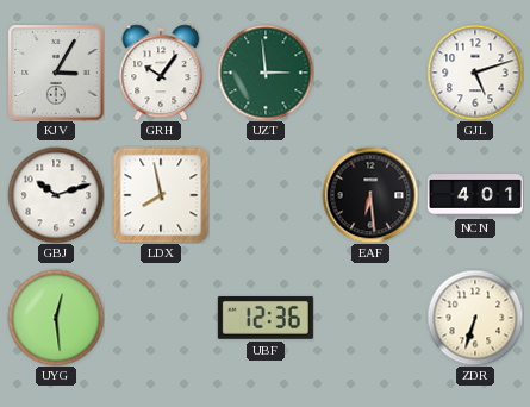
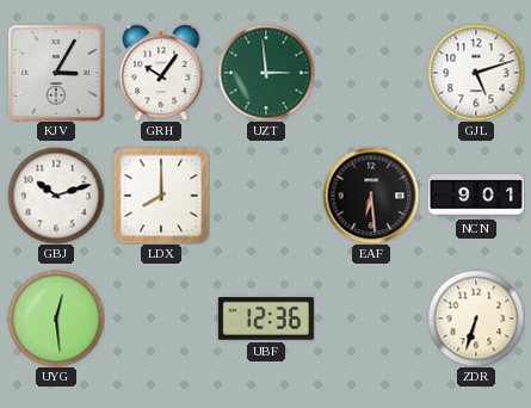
LDX: 7:58 -> 8:00
NCN: 4:01 -> 9:01
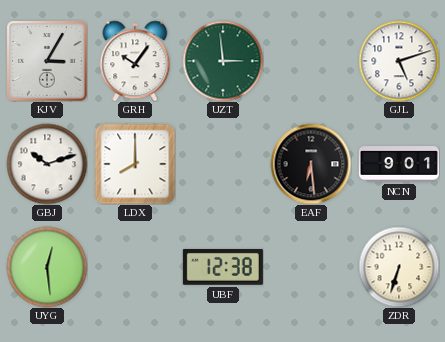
UBF: 12:36 -> 12:38
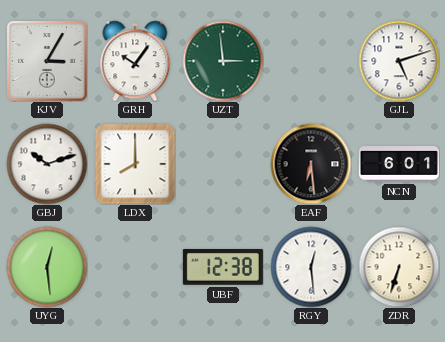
NCN: 9:01 -> 6:01
RGY: none -> 12:29
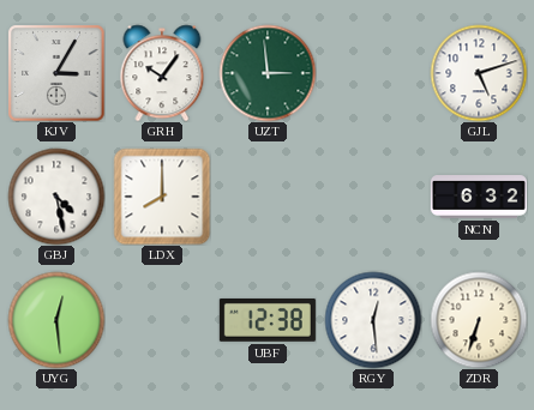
GBJ: 10:12 -> 4:28
EAF: 6:29 -> none
NCN: 6:01 -> 6:32
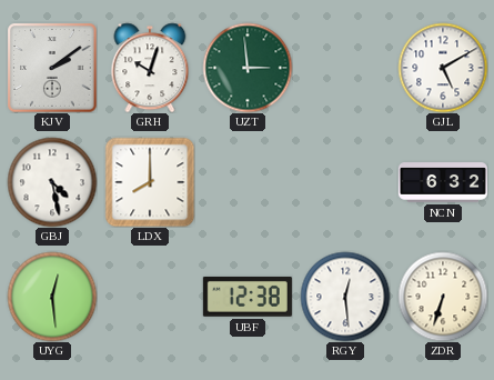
KJV: 3:05 -> 2:09
GRH: 10:06 -> 10:03
GJL: 5:12 -> 5:10
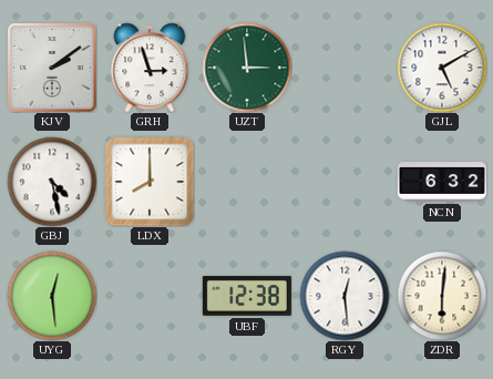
GRH: 10:03 -> 2:57
ZDR: 6:33 -> 6:01
